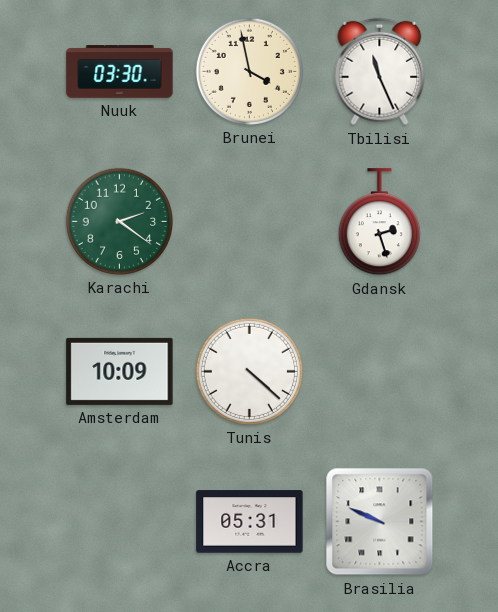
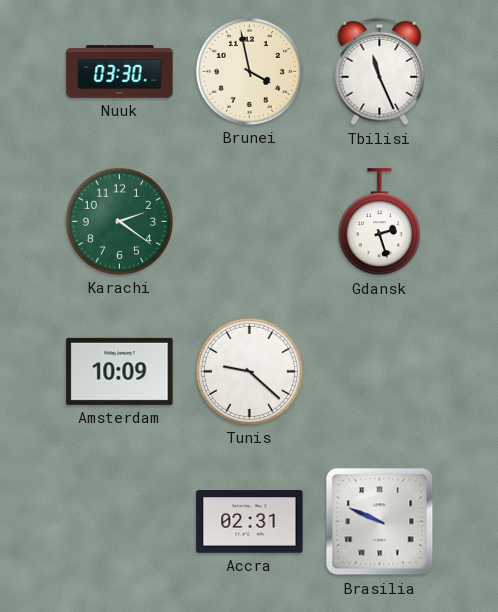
Tunis: 4:22 -> 9:22
Accra: 05:31 -> 02:31
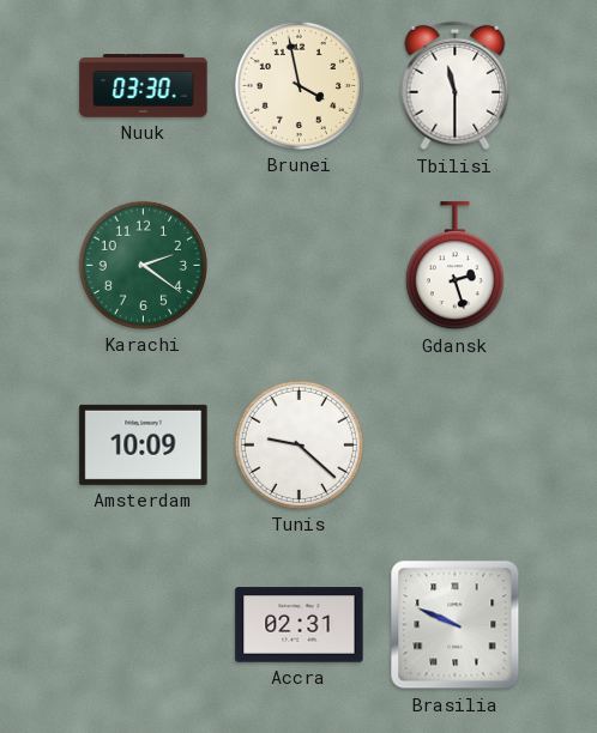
Tbilisi: 11:26 -> 11:30
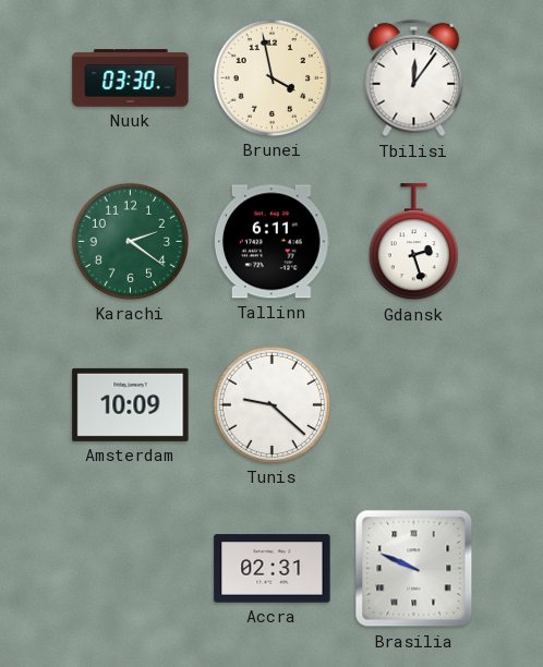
Tbilisi: 11:30 -> 12:06
Tallinn: none -> 6:11
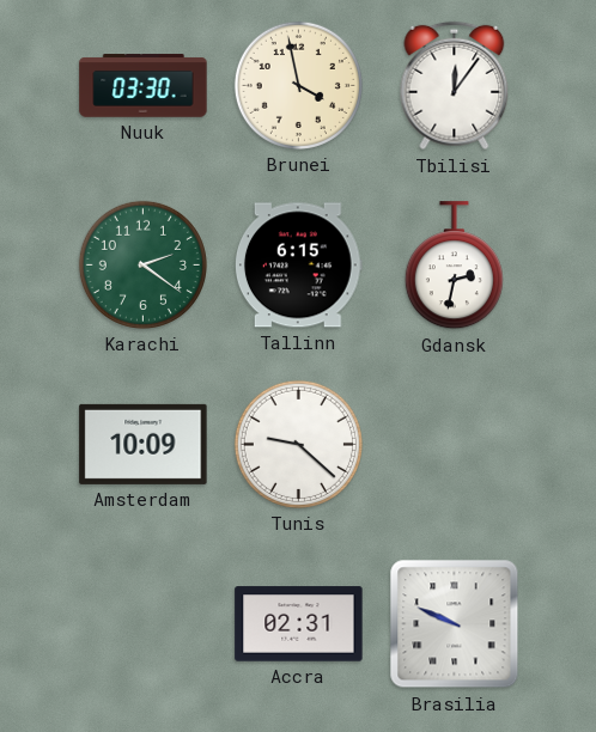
Tallinn: 6:11 -> 6:15
Gdansk: 2:27 -> 2:32
